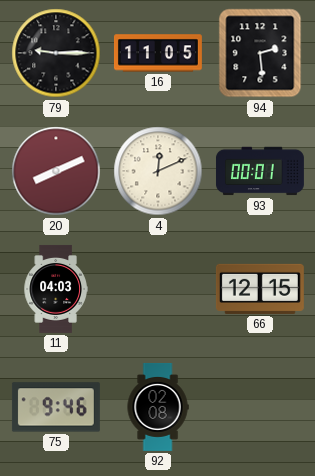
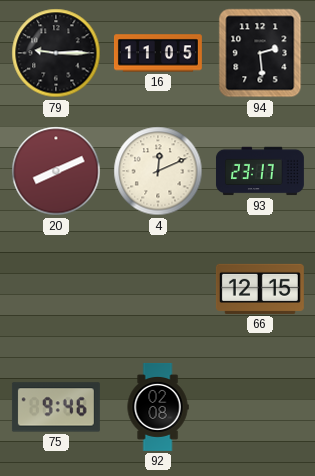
93: 00:01 -> 23:17
11: 04:03 -> none
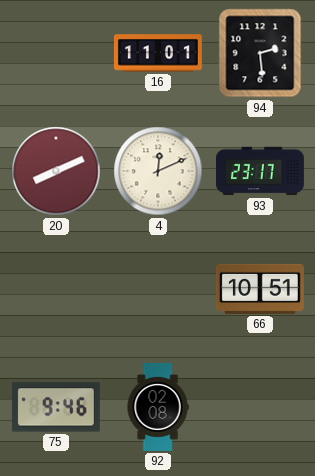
79: 9:15 -> none
16: 11:05 -> 11:01
66: 12:15 -> 10:51
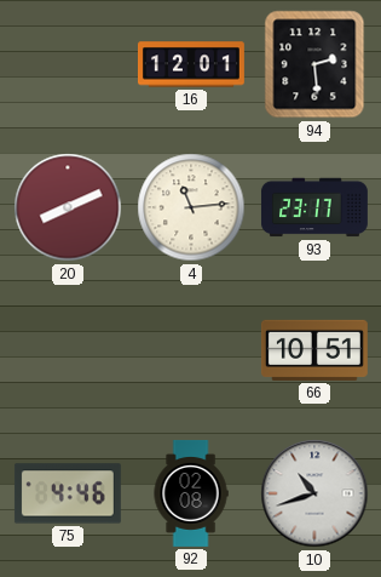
16: 11:01 -> 12:01
4: 12:11 -> 11:14
75: 9:46 -> 4:46
10: none -> 10:42
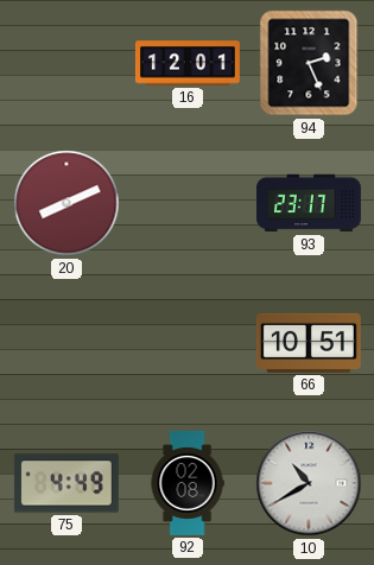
94: 2:29 -> 2:26
4: 11:14 -> none
75: 4:46 -> 4:49
10: 10:42 -> 10:40
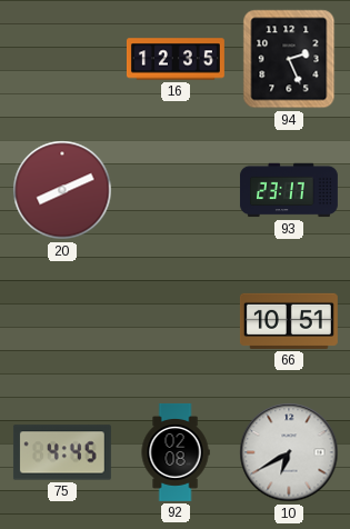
16: 12:01 -> 12:35
75: 4:49 -> 4:45
10: 10:40 -> 6:40
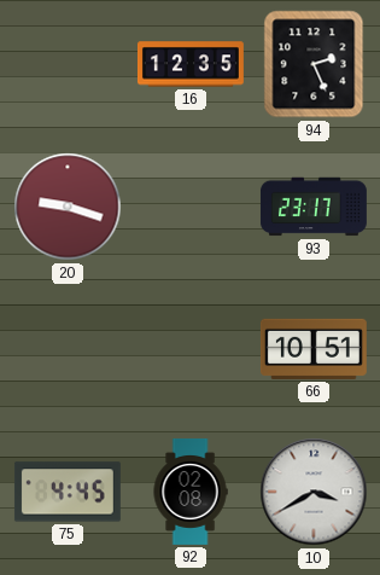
20: 8:11 -> 9:18
10: 6:40 -> 3:40
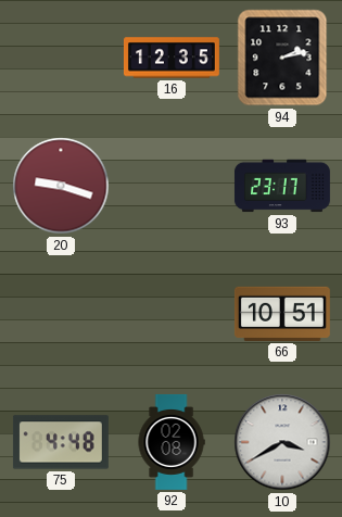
94: 2:26 -> 2:13
75: 4:45 -> 4:48
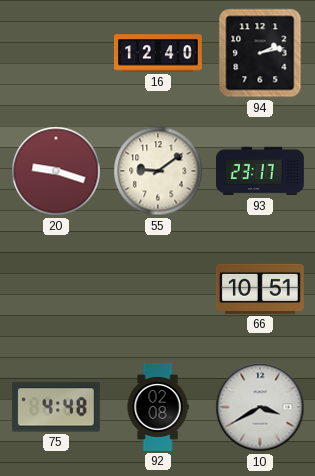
16: 12:35 -> 12:40
55: none -> 9:09
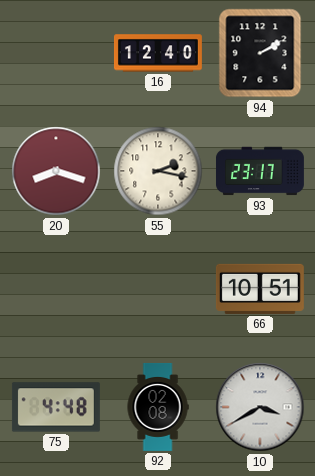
94: 2:13 -> 2:10
20: 9:18 -> 8:18
55: 9:09 -> 2:17
